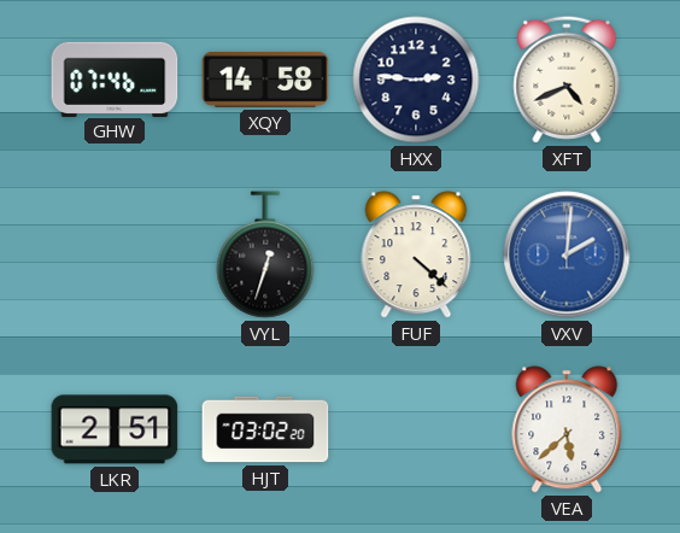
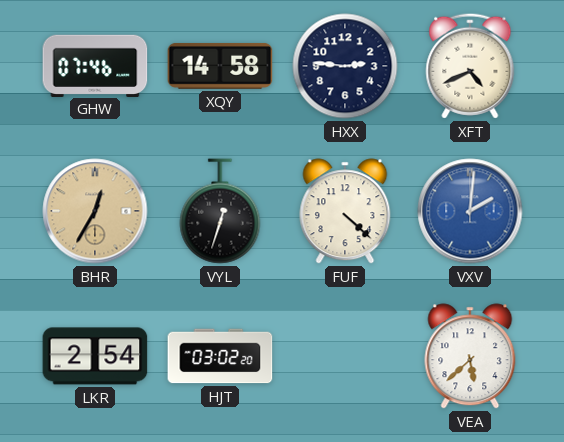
BHR: none -> 12:35
LKR: 2:51 -> 2:54
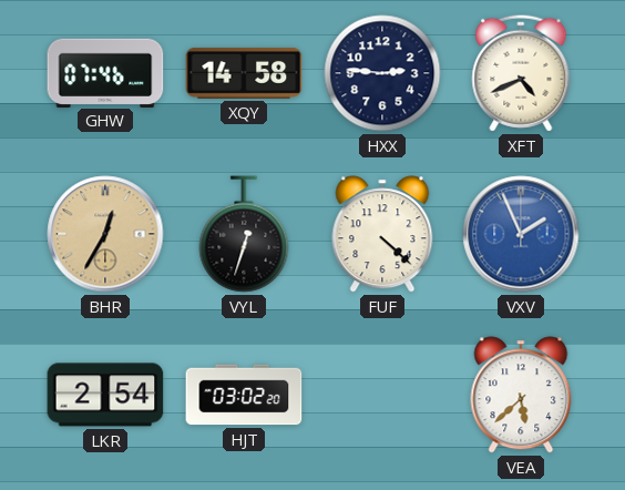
VXV: 2:01 -> 1:56
